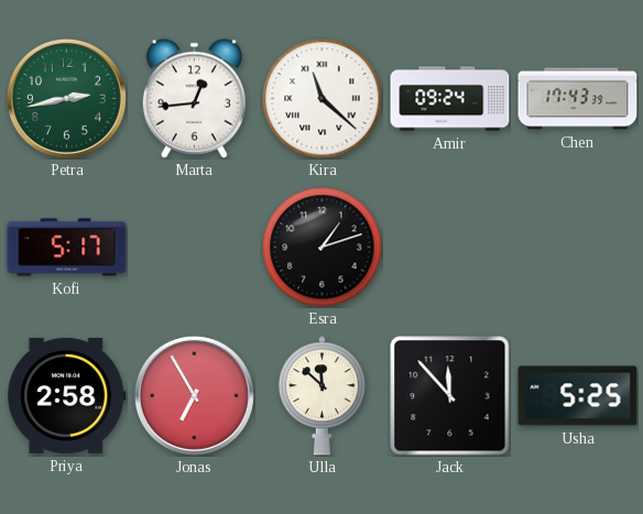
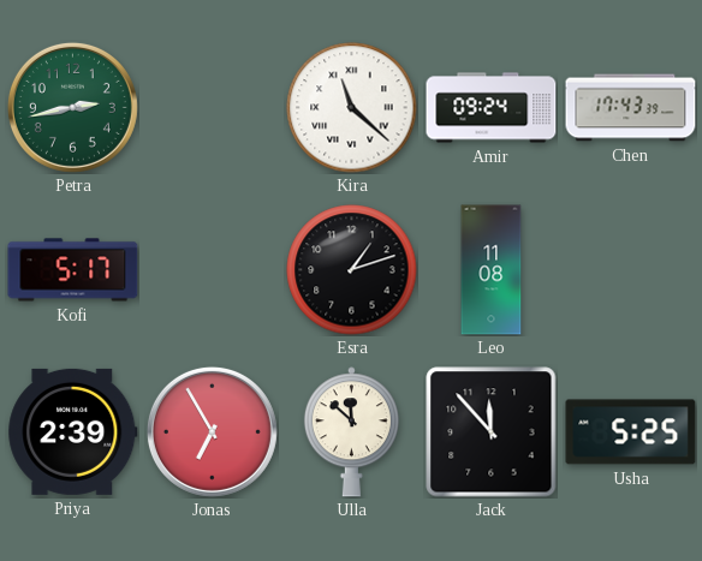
Marta: 12:44 -> none
Leo: none -> 11:08
Priya: 2:58 -> 2:39
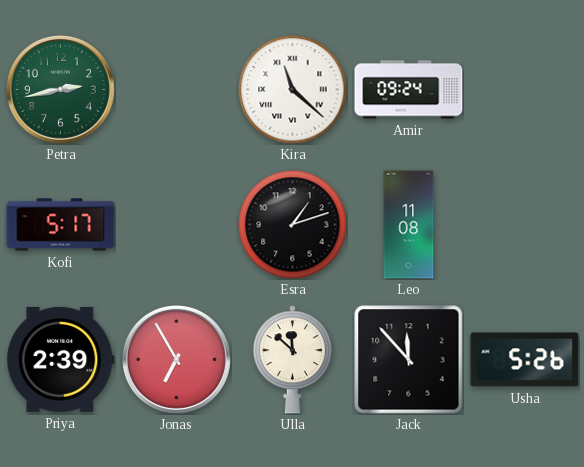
Chen: 17:43 -> none
Usha: 5:25 -> 5:26
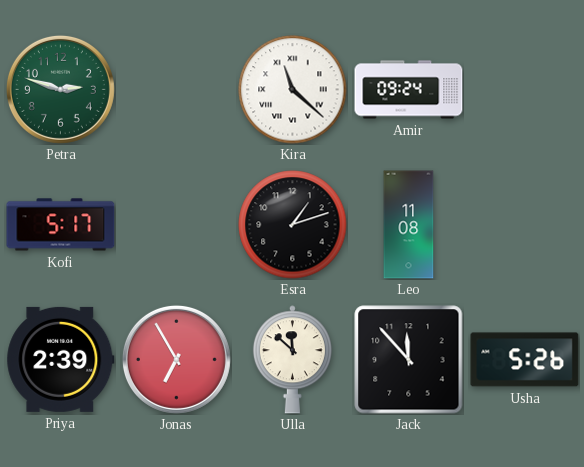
Petra: 2:43 -> 2:48
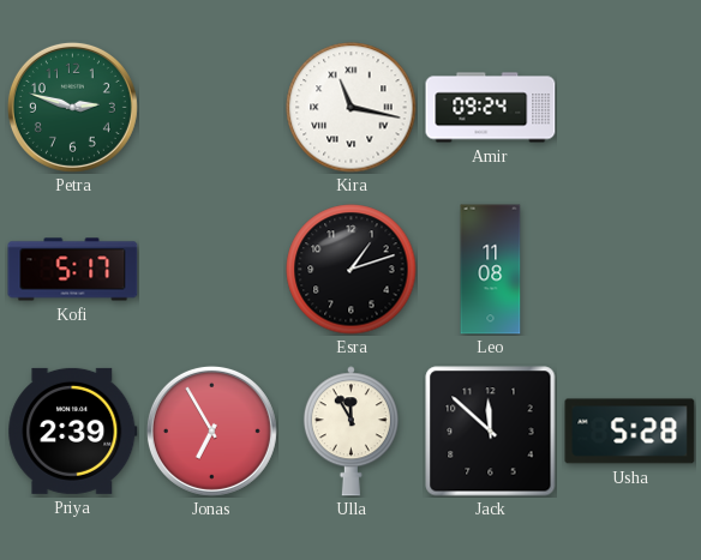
Kira: 11:22 -> 11:17
Ulla: 11:52 -> 11:55
Jack: 11:53 -> 11:52
Usha: 5:26 -> 5:28
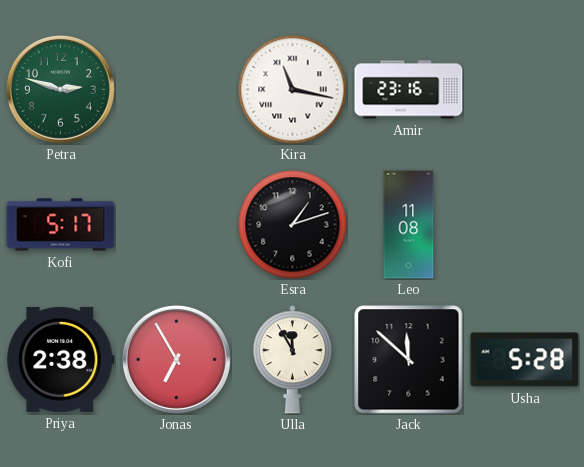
Amir: 09:24 -> 23:16
Priya: 2:39 -> 2:38
